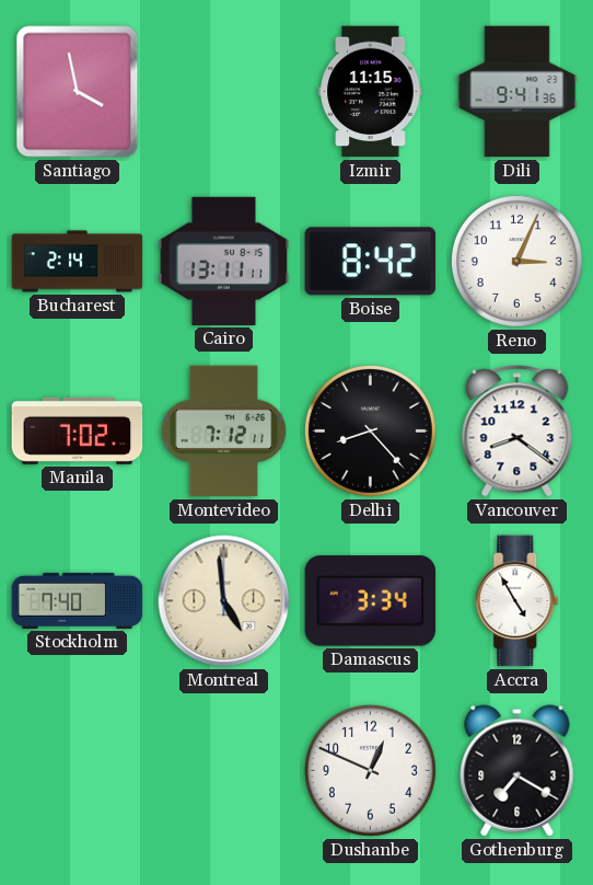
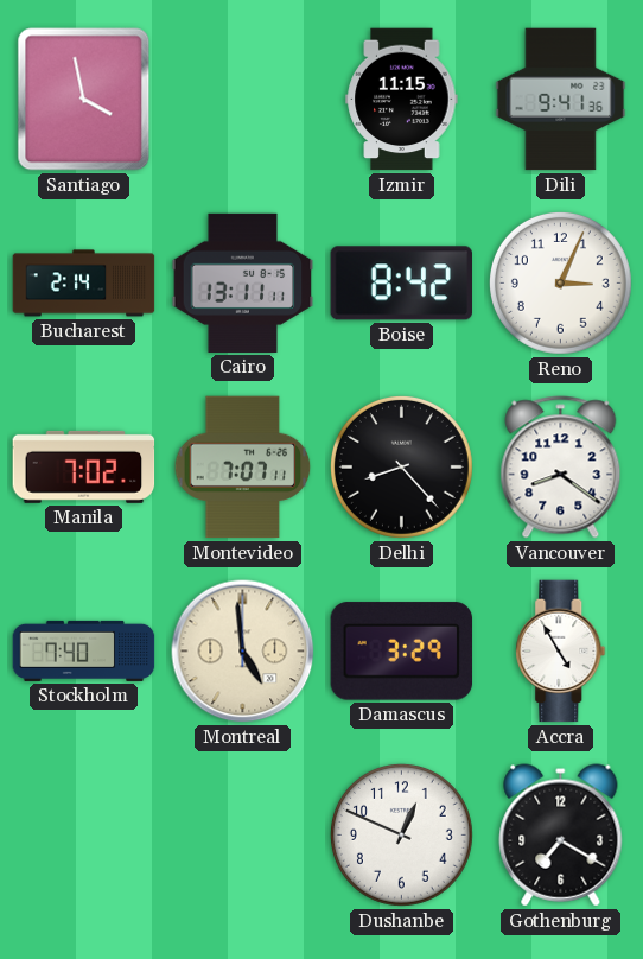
Montevideo: 7:12 -> 7:07
Damascus: 3:34 -> 3:29
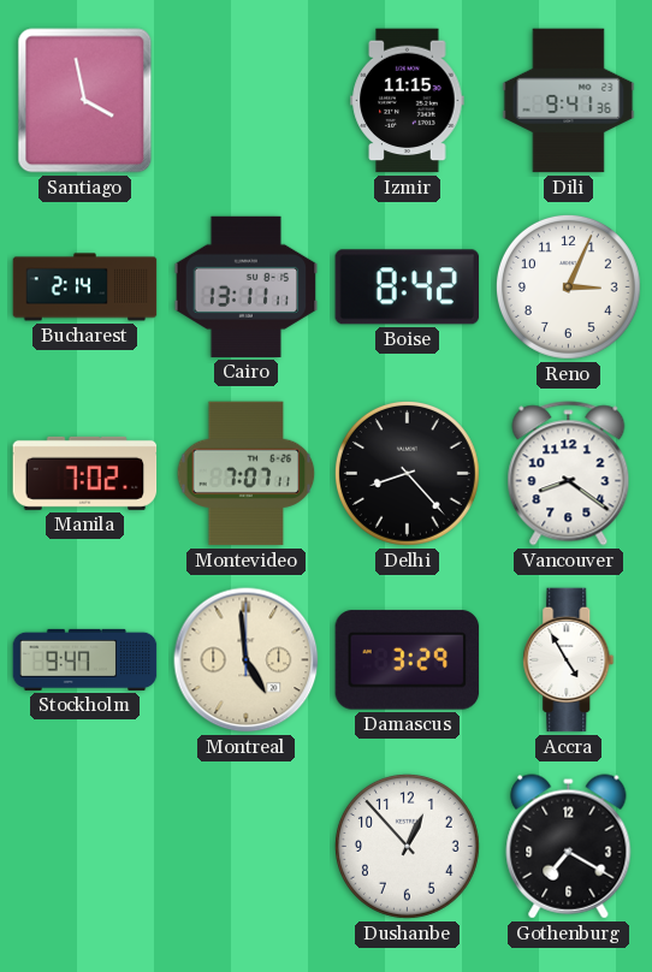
Stockholm: 7:40 -> 9:47
Dushanbe: 12:49 -> 12:53
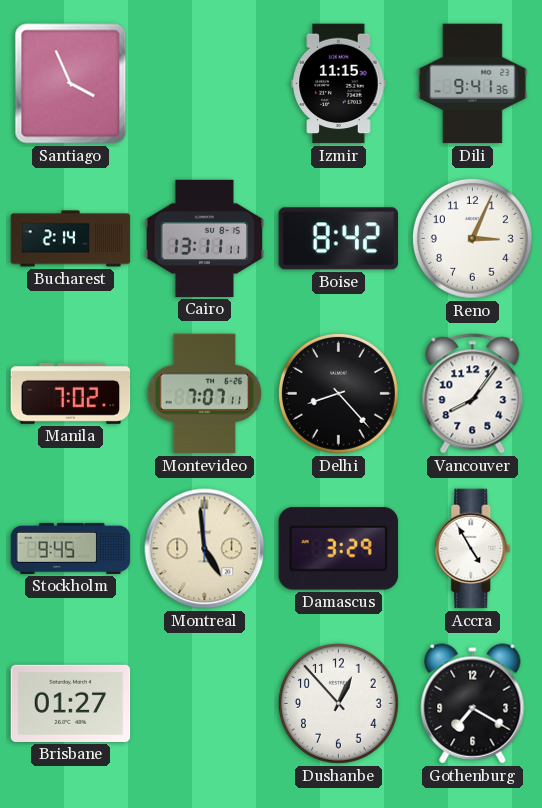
Santiago: 3:58 -> 3:56
Vancouver: 8:21 -> 8:06
Stockholm: 9:47 -> 9:45
Brisbane: none -> 01:27
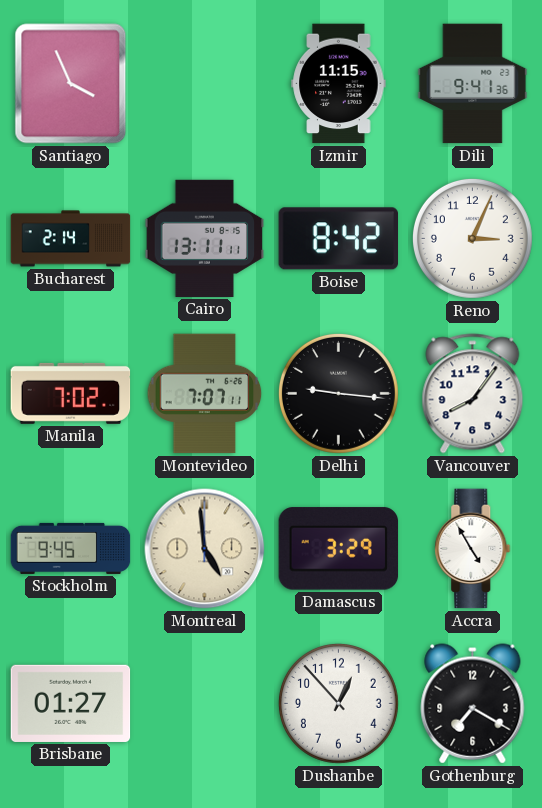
Delhi: 8:23 -> 9:16
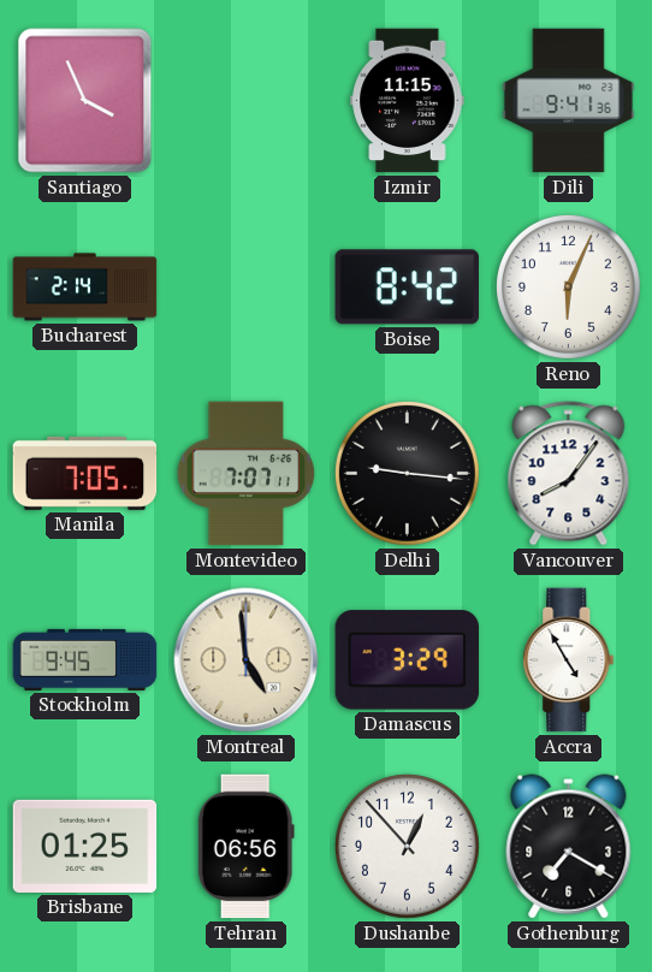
Cairo: 13:11 -> none
Reno: 3:04 -> 6:04
Manila: 7:02 -> 7:05
Brisbane: 01:27 -> 01:25
Tehran: none -> 06:56
